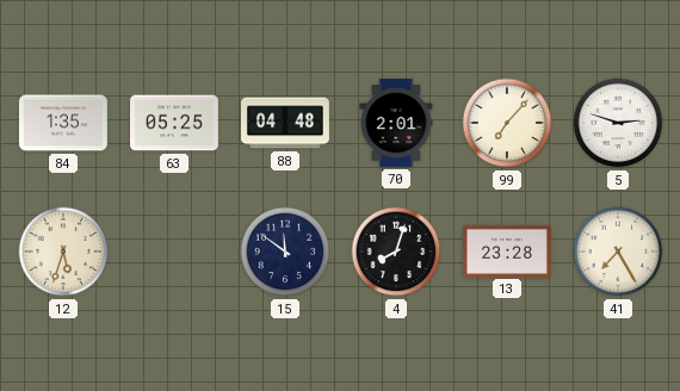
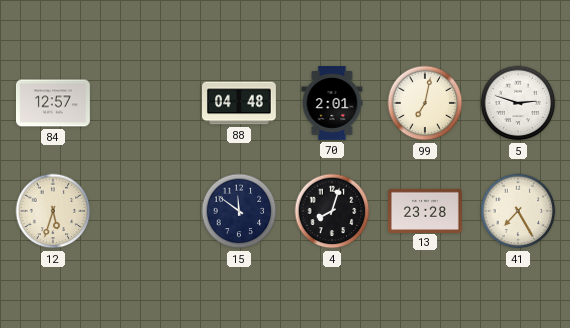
84: 1:35 -> 12:57
63: 05:25 -> none
99: 7:07 -> 7:02
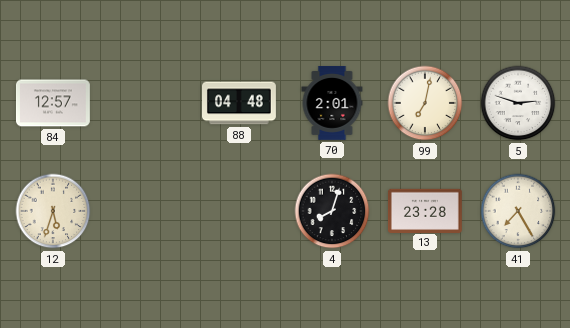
15: 11:51 -> none
